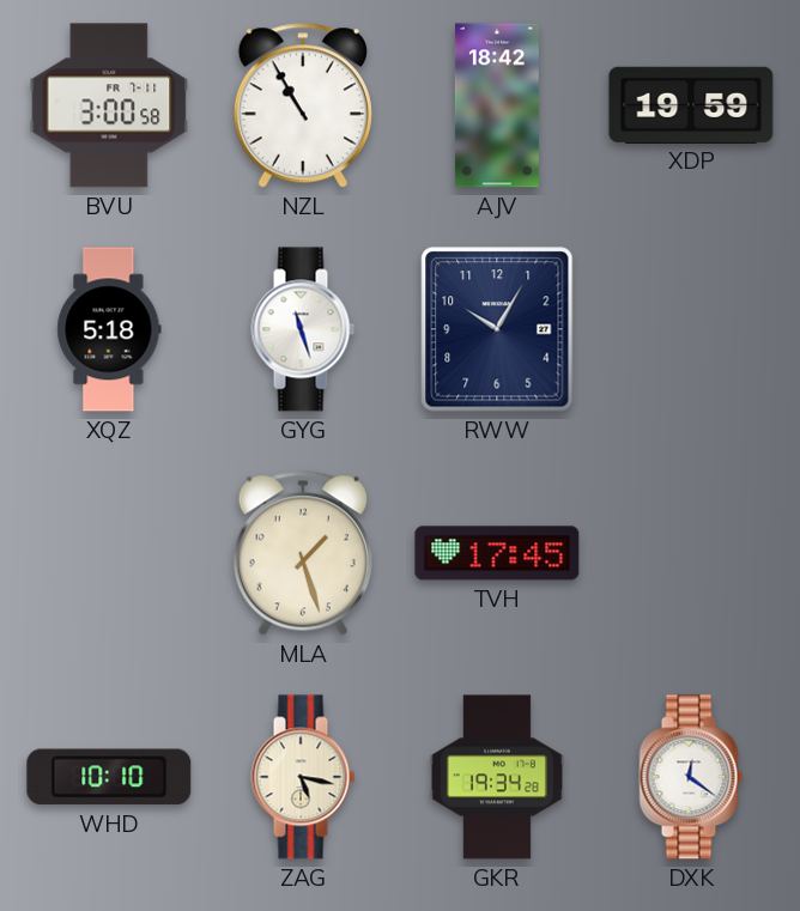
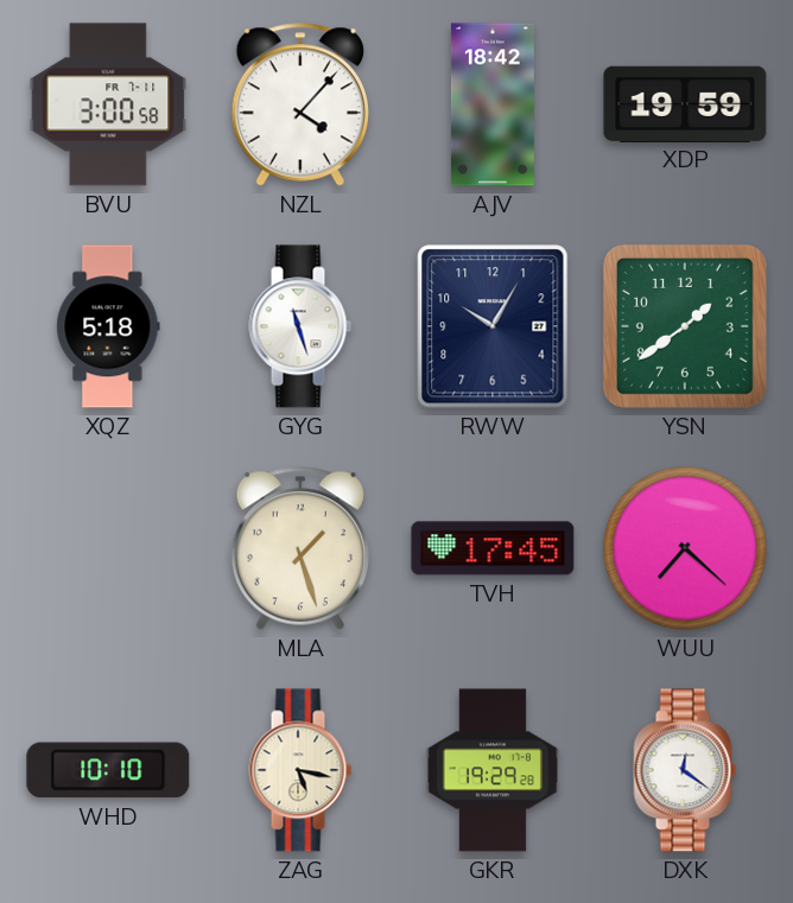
NZL: 10:55 -> 4:07
YSN: none -> 1:39
WUU: none -> 7:22
GKR: 19:34 -> 19:29
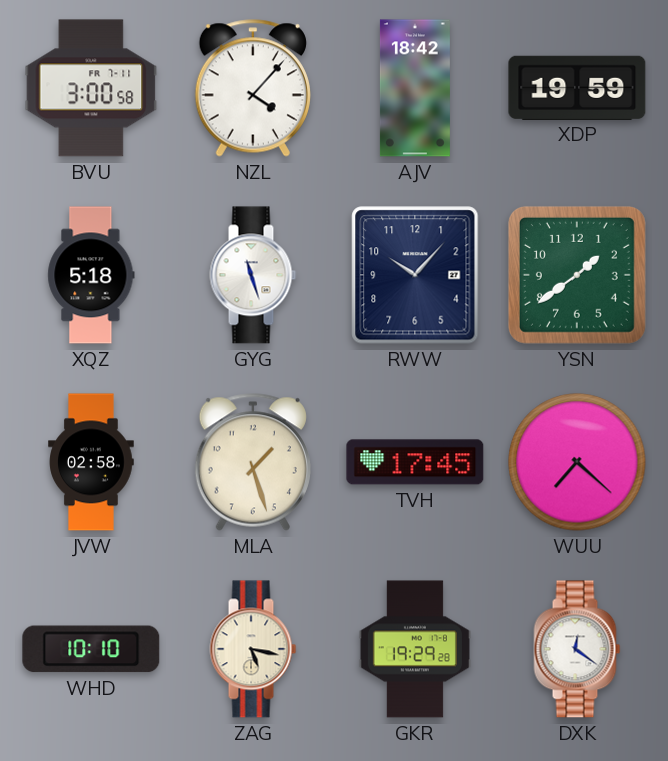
RWW: 10:05 -> 10:07
JVW: none -> 02:58
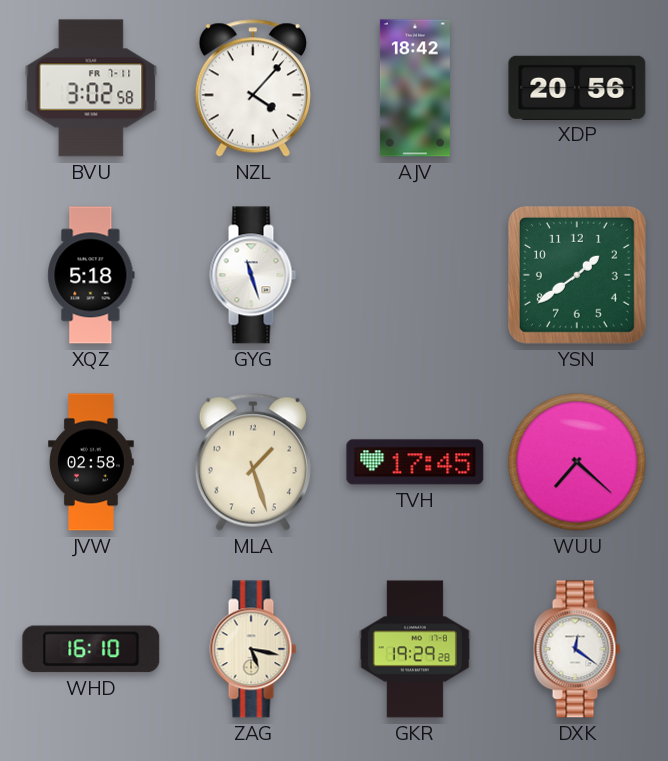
BVU: 3:00 -> 3:02
XDP: 19:59 -> 20:56
RWW: 10:07 -> none
WHD: 10:10 -> 16:10
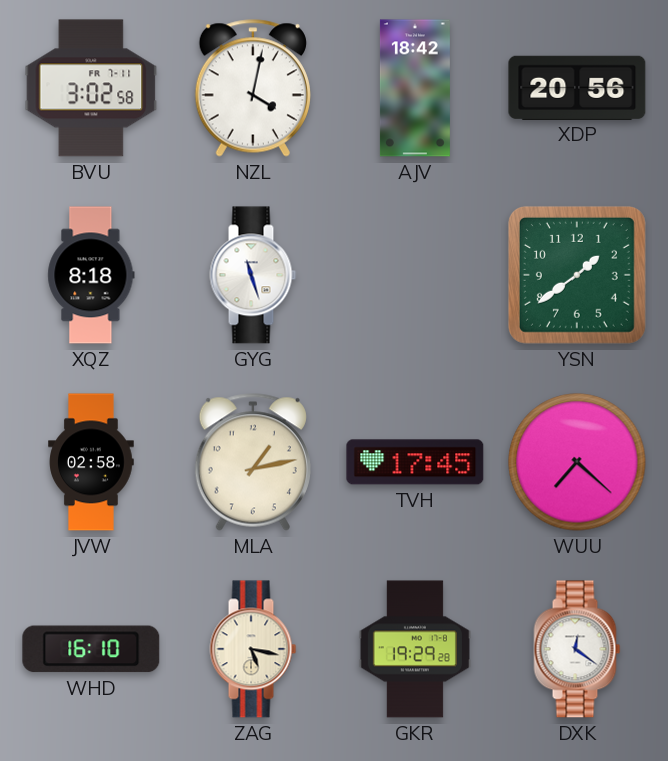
NZL: 4:07 -> 4:02
XQZ: 5:18 -> 8:18
MLA: 1:27 -> 1:13
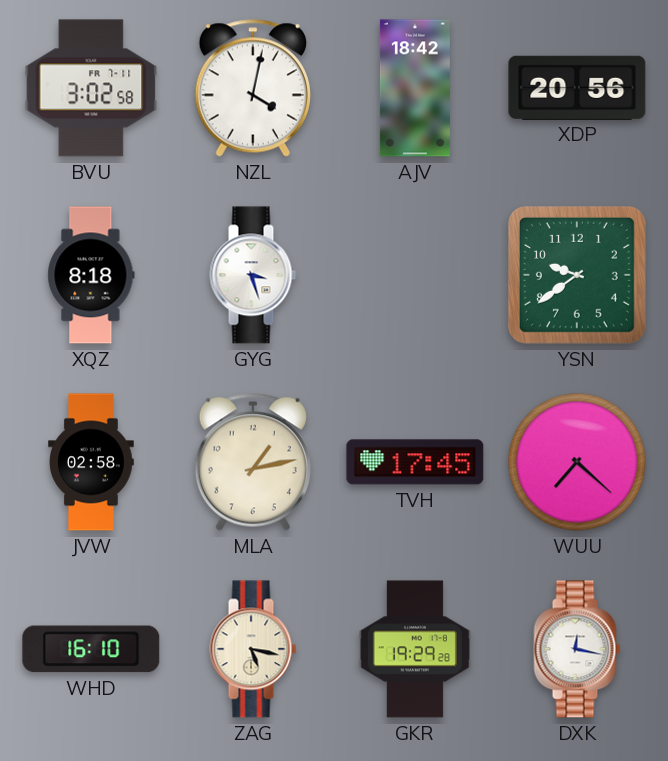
GYG: 11:27 -> 3:27
YSN: 1:39 -> 9:39
DXK: 12:21 -> 12:17
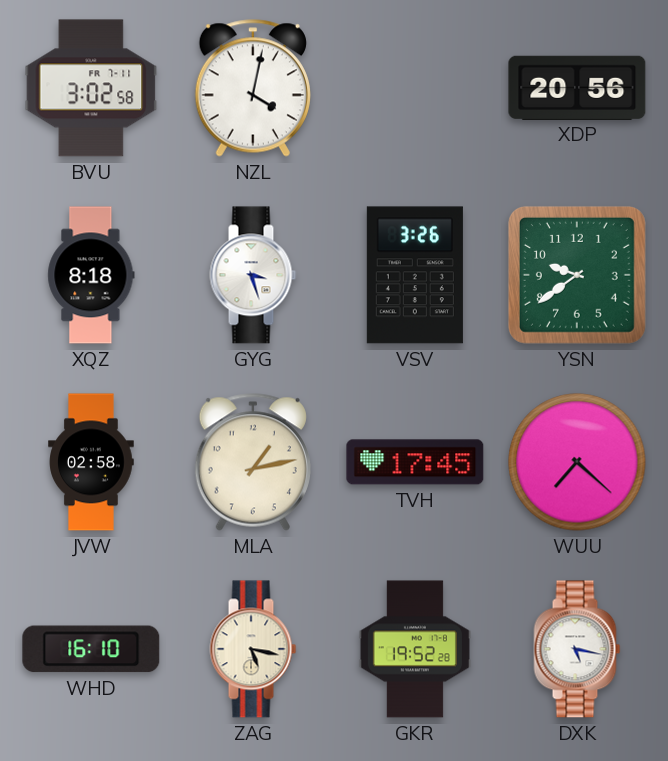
AJV: 18:42 -> none
VSV: none -> 3:26
GKR: 19:29 -> 19:52
DXK: 12:17 -> 5:17
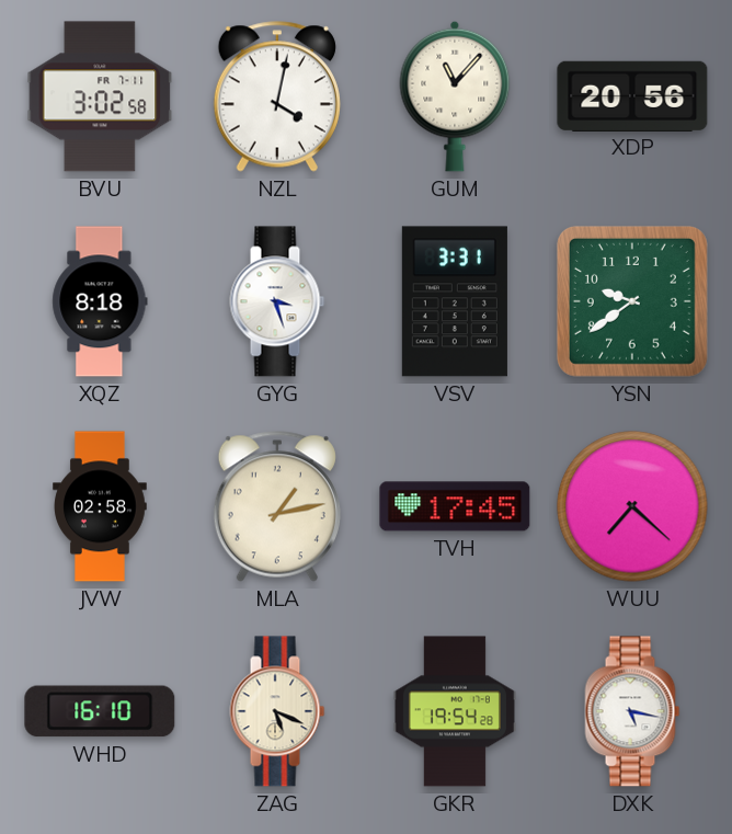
GUM: none -> 11:07
VSV: 3:26 -> 3:31
ZAG: 5:17 -> 5:19
GKR: 19:52 -> 19:54
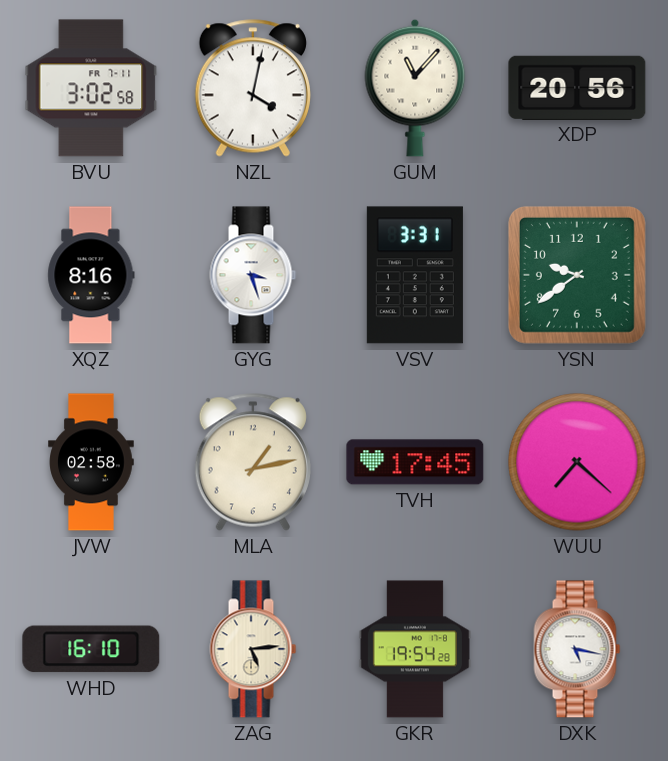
XQZ: 8:18 -> 8:16
ZAG: 5:19 -> 5:14
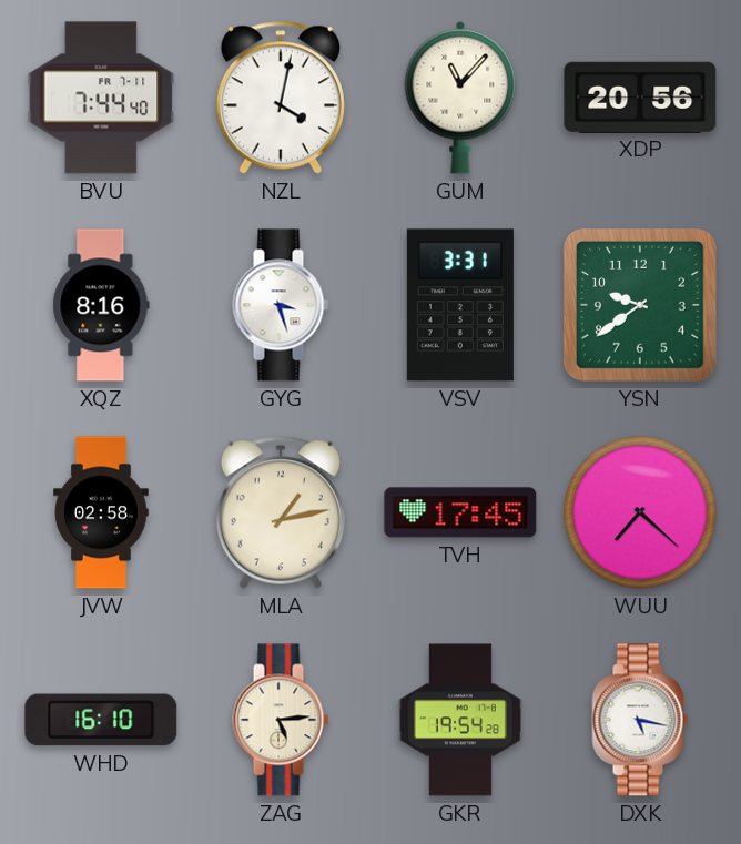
BVU: 3:02 -> 7:44
